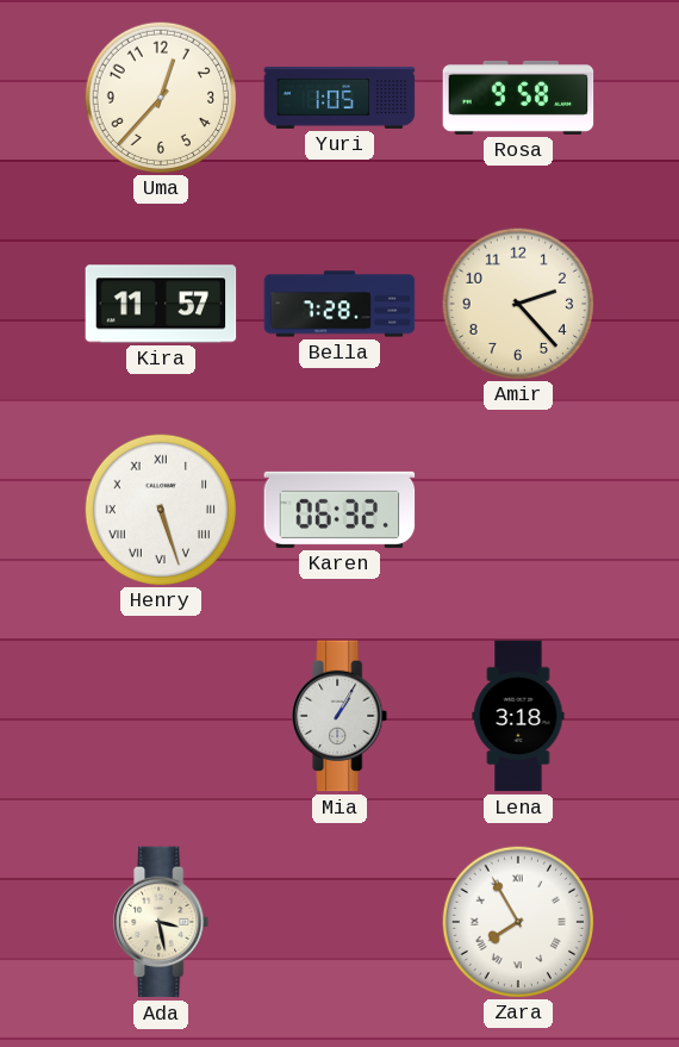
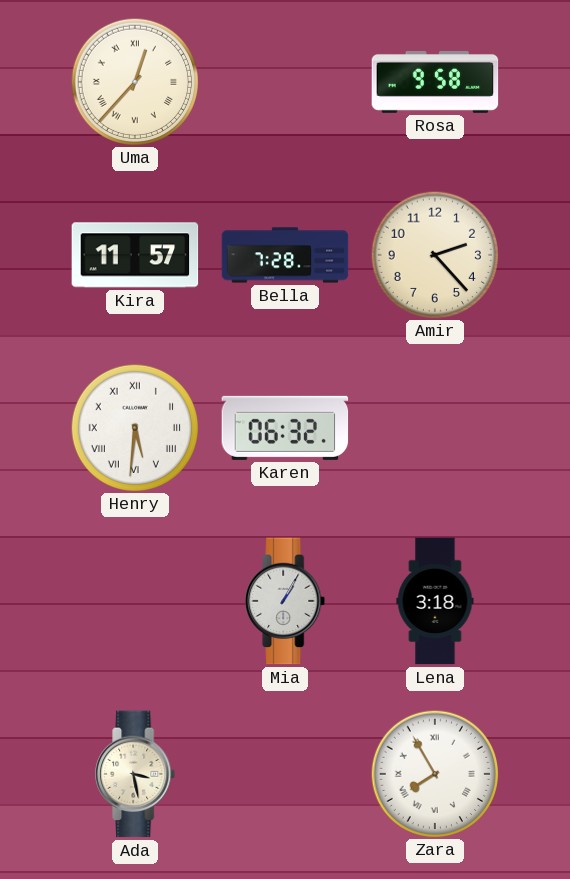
Uma numerals: Arabic -> Roman
Yuri: 1:05 -> none
Henry: 5:27 -> 5:31
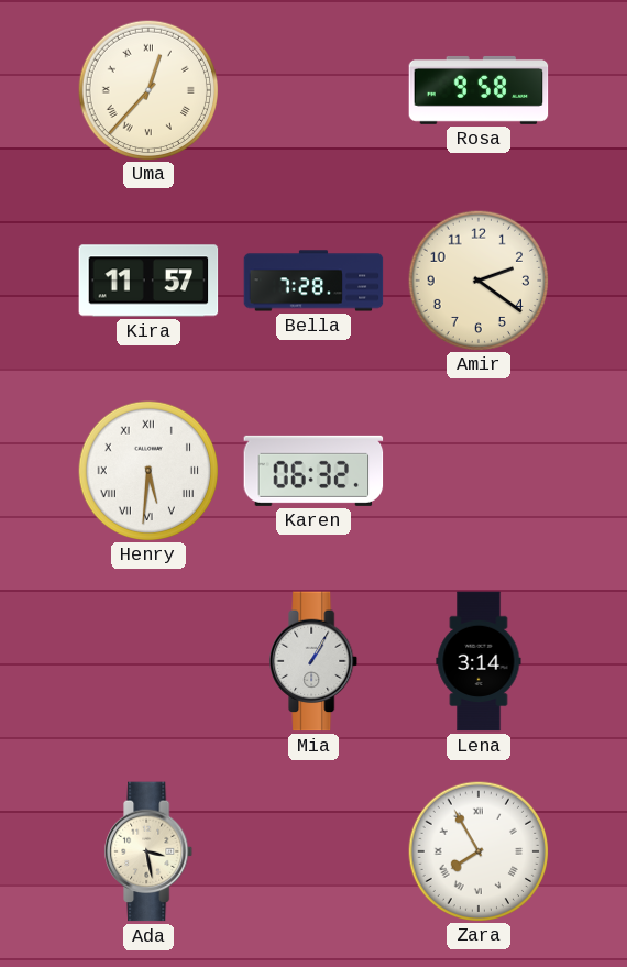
Amir: 2:23 -> 2:21
Lena: 3:18 -> 3:14
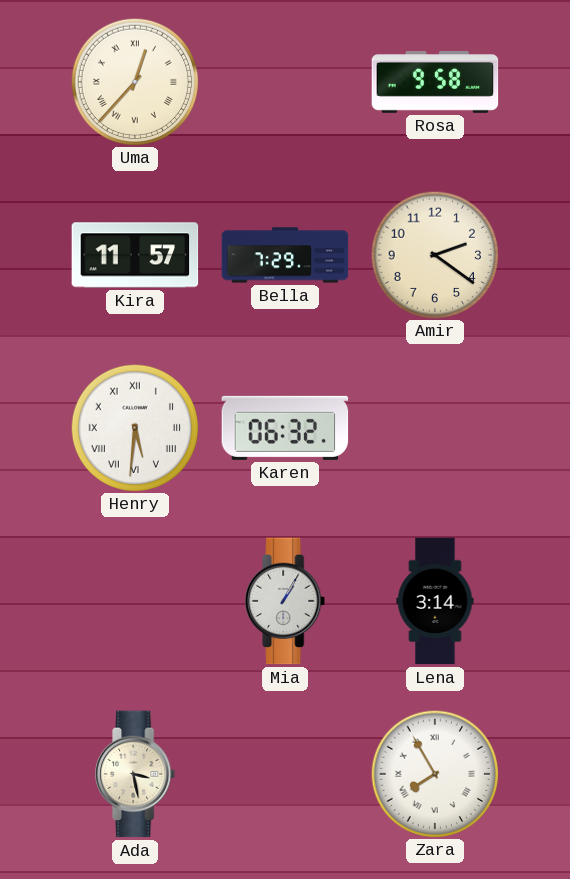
Bella: 7:28 -> 7:29
